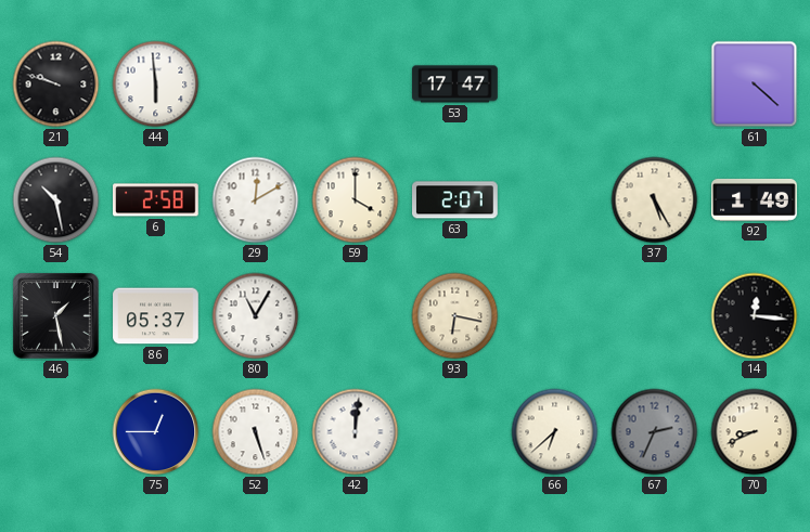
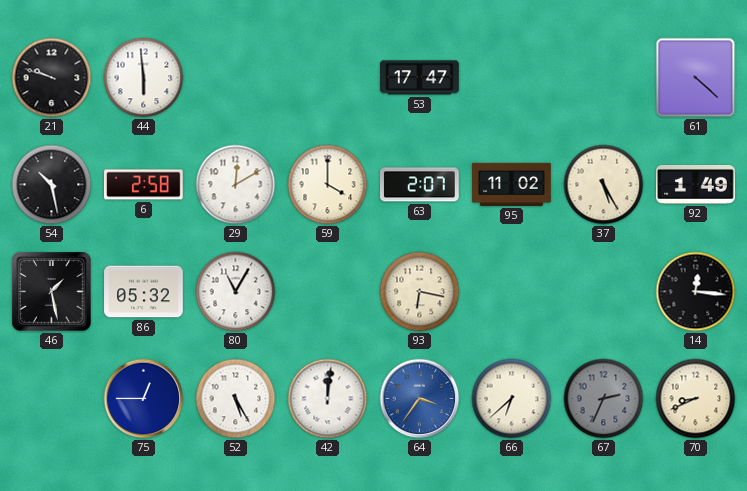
95: none -> 11:02
86: 05:37 -> 05:32
52: 5:27 -> 5:25
64: none -> 3:36
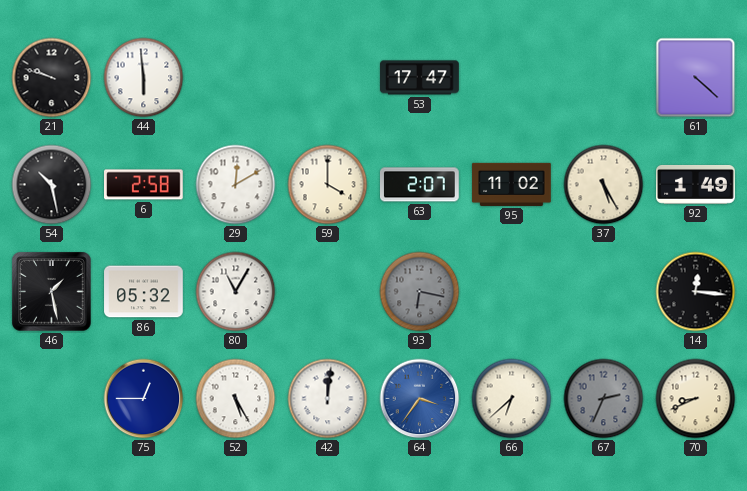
93 dial: cream -> grey
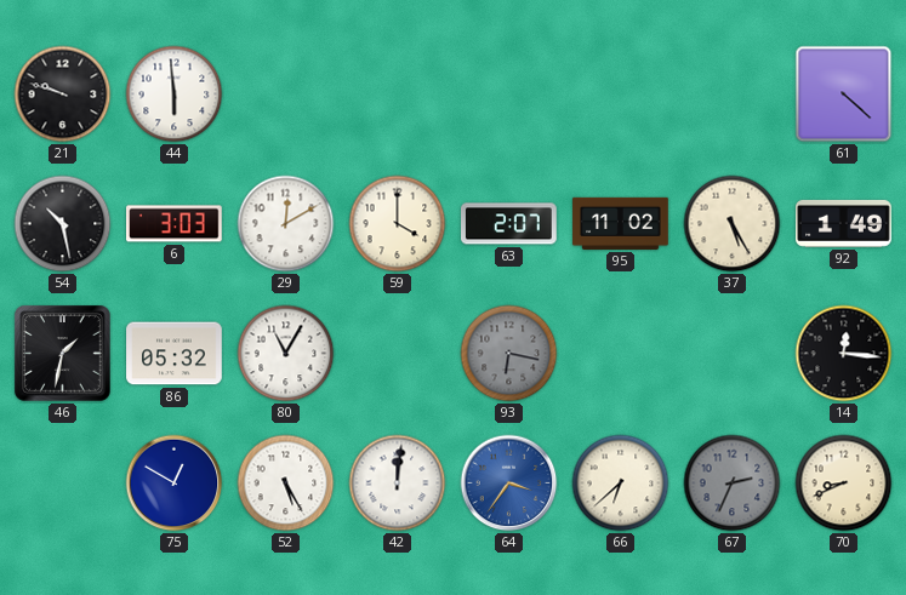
53: 17:47 -> none
6: 2:58 -> 3:03
46: 1:28 -> 1:32
75: 12:45 -> 12:50
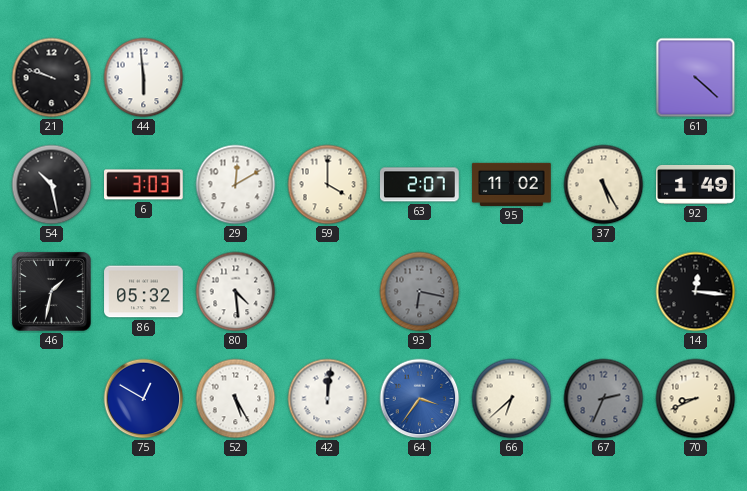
80: 11:05 -> 4:29
